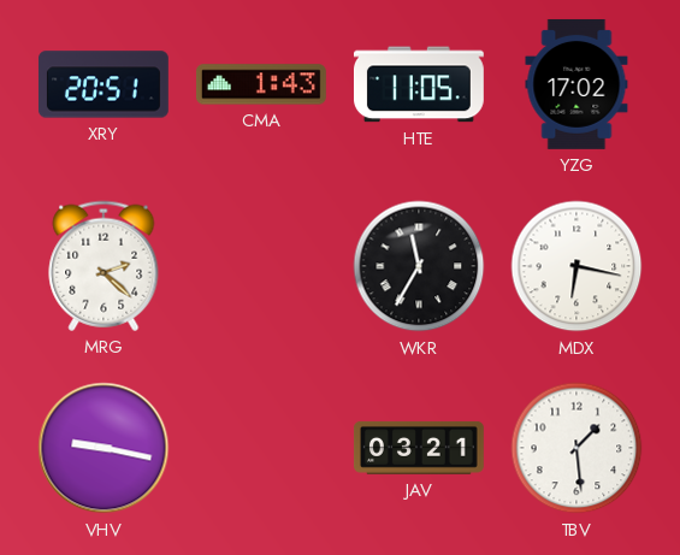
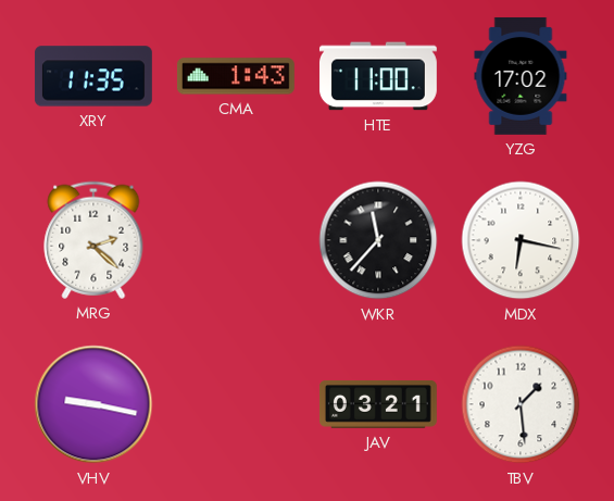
XRY: 20:51 -> 11:35
HTE: 11:05 -> 11:00
WKR: 11:35 -> 11:37
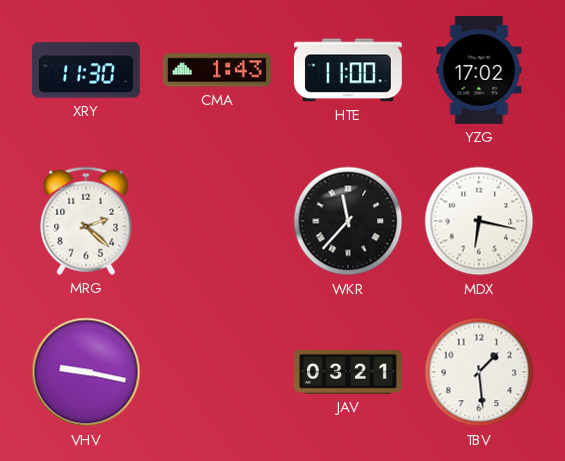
XRY: 11:35 -> 11:30
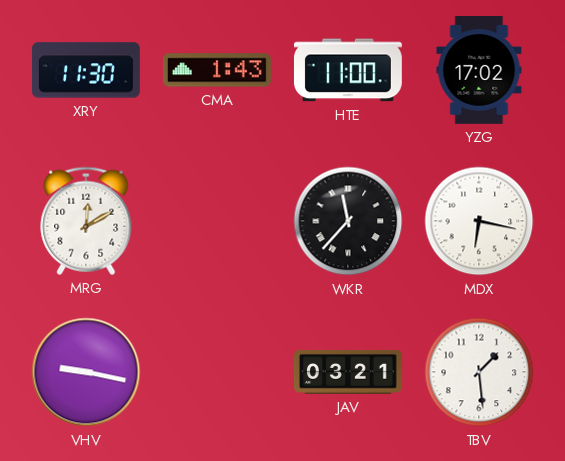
MRG: 2:22 -> 12:10
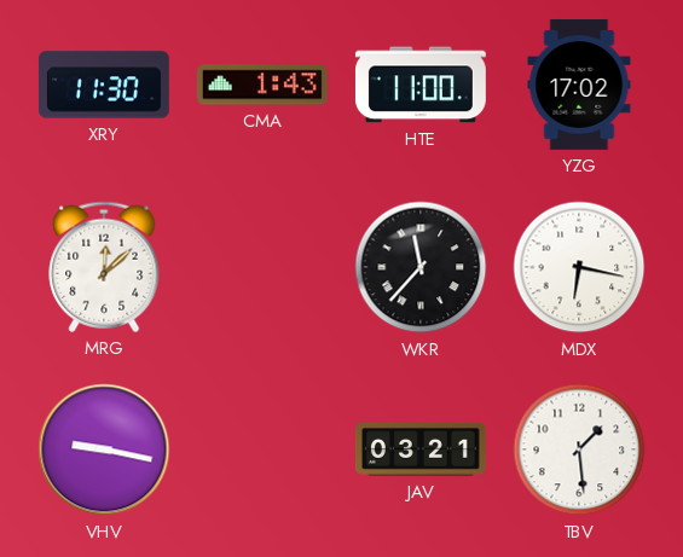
MRG: 12:10 -> 12:08
